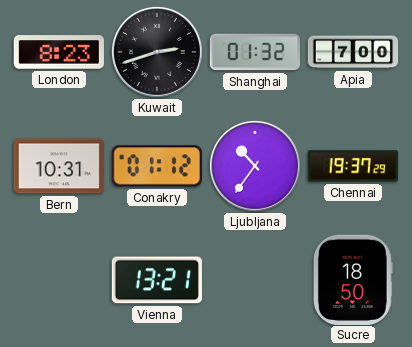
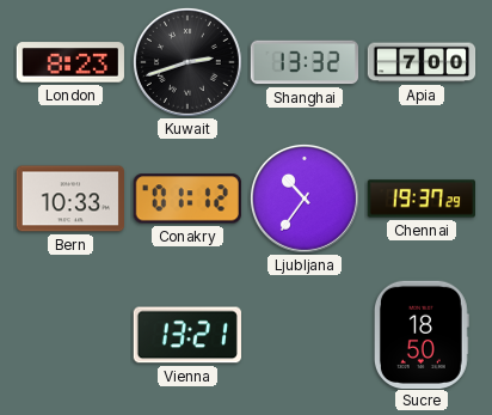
Shanghai: 01:32 -> 13:32
Bern: 10:31 -> 10:33
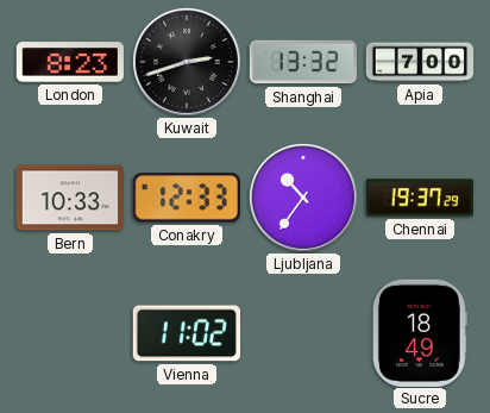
Conakry: 01:12 -> 12:33
Vienna: 13:21 -> 11:02
Sucre: 18:50 -> 18:49
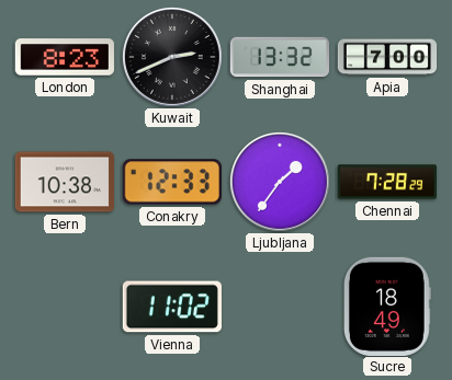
Kuwait: 2:42 -> 2:41
Bern: 10:33 -> 10:38
Ljubljana: 10:36 -> 1:36
Chennai: 19:37 -> 7:28
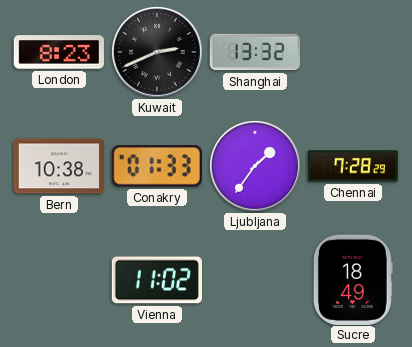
Apia: 7:00 -> none
Conakry: 12:33 -> 01:33
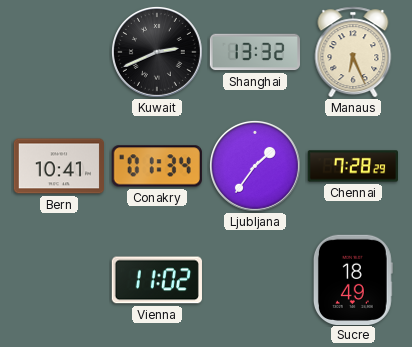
London: 8:23 -> none
Manaus: none -> 6:26
Bern: 10:38 -> 10:41
Conakry: 01:33 -> 01:34
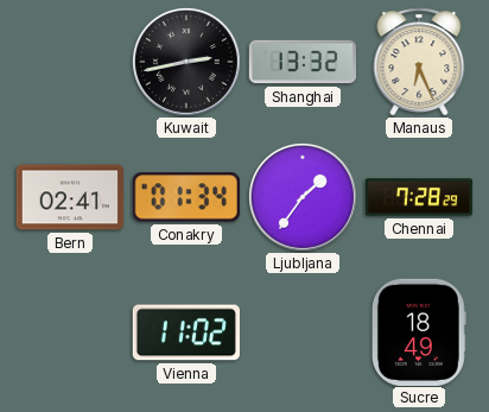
Kuwait: 2:41 -> 2:43
Bern: 10:41 -> 02:41
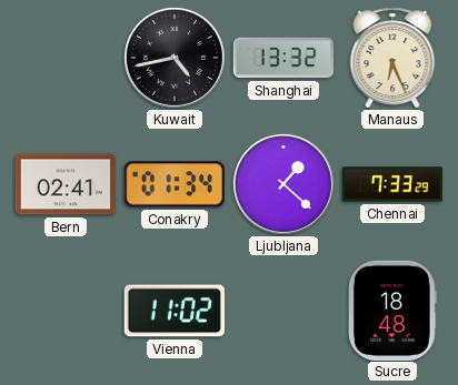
Kuwait: 2:43 -> 4:43
Ljubljana: 1:36 -> 1:22
Chennai: 7:28 -> 7:33
Sucre: 18:49 -> 18:48
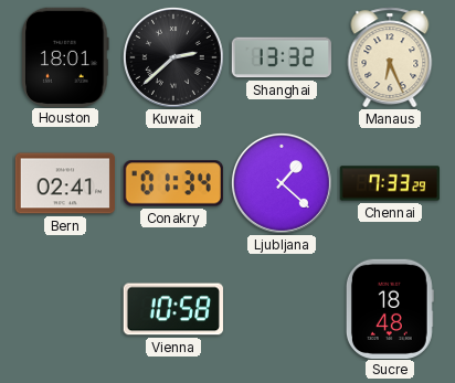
Houston: none -> 18:01
Kuwait: 4:43 -> 2:38
Vienna: 11:02 -> 10:58
